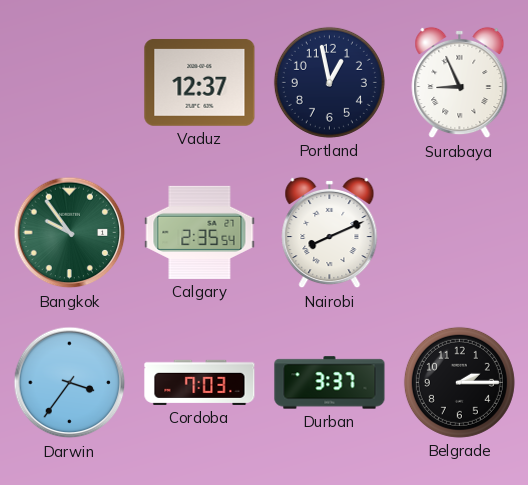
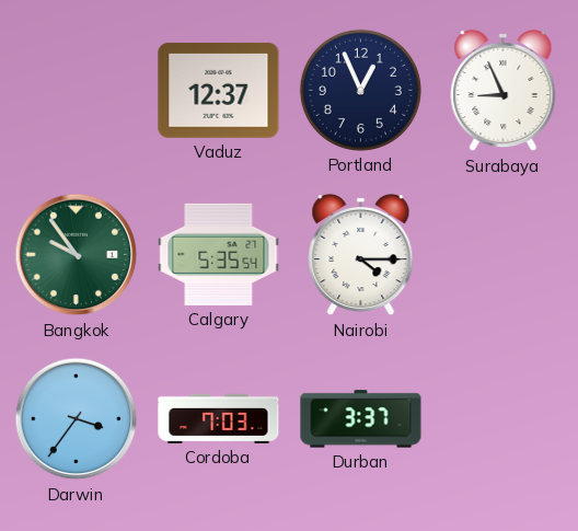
Portland: 12:58 -> 12:56
Calgary: 2:35 -> 5:35
Nairobi: 8:11 -> 4:15
Belgrade: 2:15 -> none
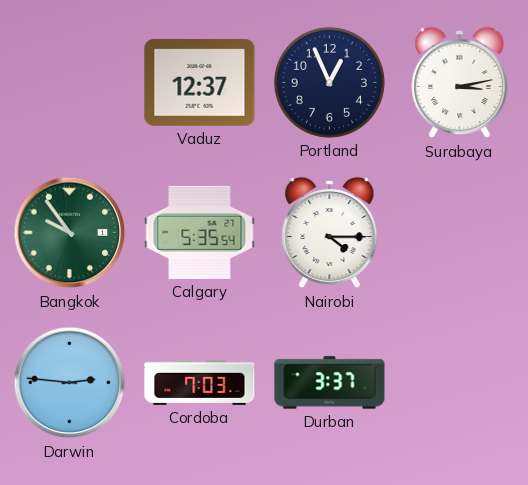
Surabaya: 8:56 -> 3:13
Darwin: 3:36 -> 2:46
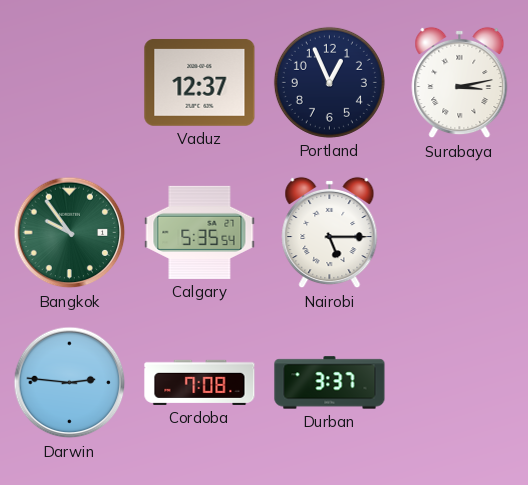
Nairobi: 4:15 -> 5:15
Cordoba: 7:03 -> 7:08
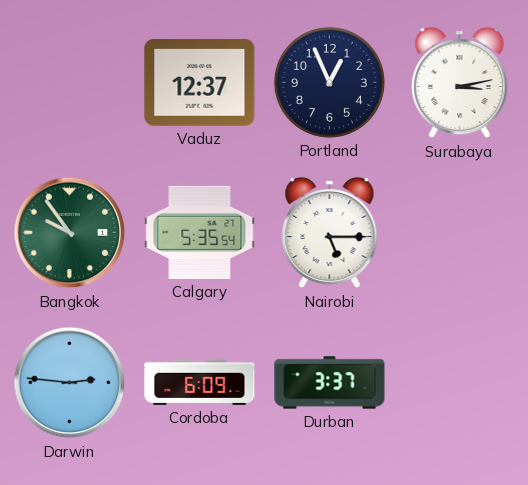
Cordoba: 7:08 -> 6:09
